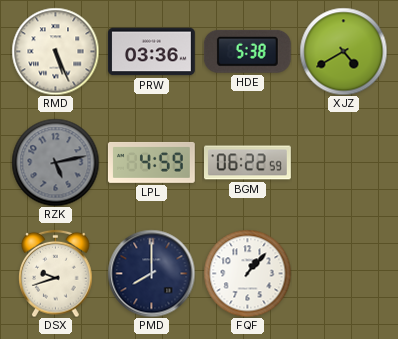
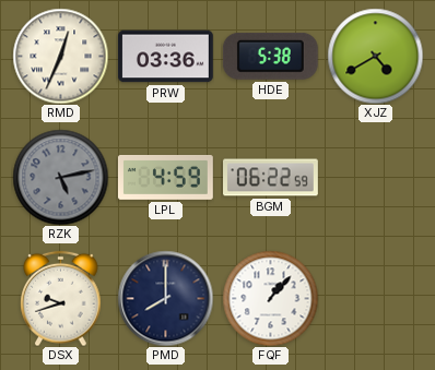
RMD: 5:26 -> 12:34
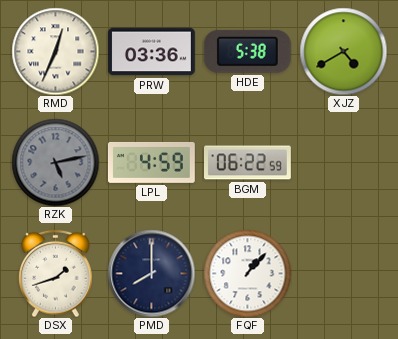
DSX: 9:42 -> 1:42
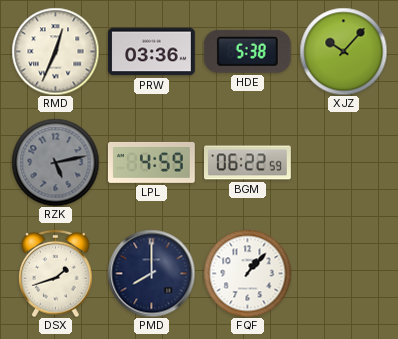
XJZ: 4:40 -> 10:07
